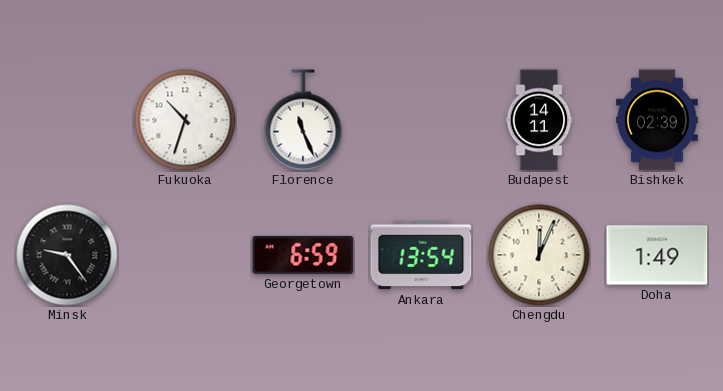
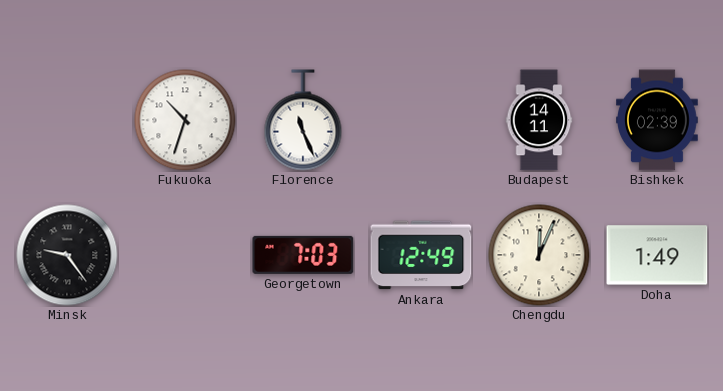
Georgetown: 6:59 -> 7:03
Ankara: 13:54 -> 12:49
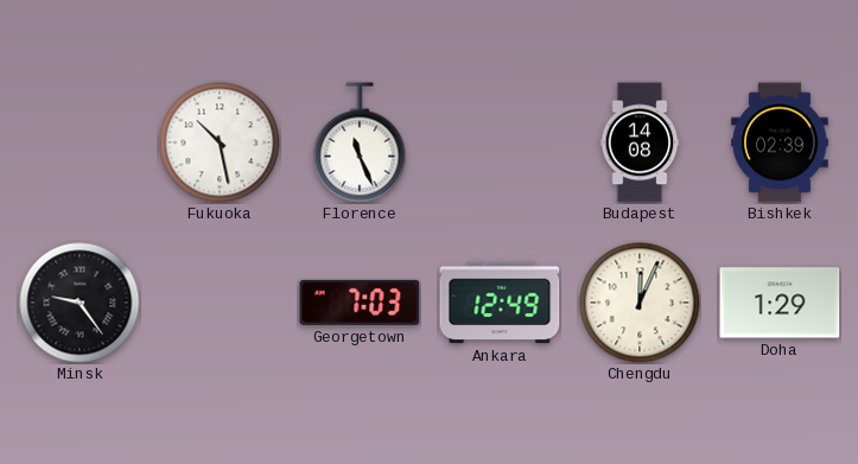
Fukuoka: 10:33 -> 10:28
Budapest: 14:11 -> 14:08
Doha: 1:49 -> 1:29
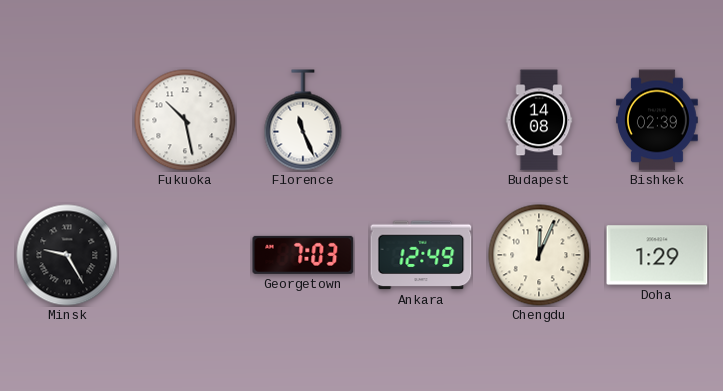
Minsk: 9:24 -> 9:25
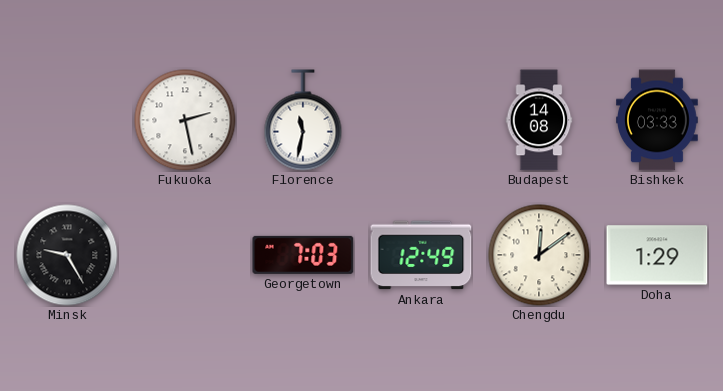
Fukuoka: 10:28 -> 2:28
Florence: 11:26 -> 11:32
Bishkek: 02:39 -> 03:33
Chengdu: 12:04 -> 12:09
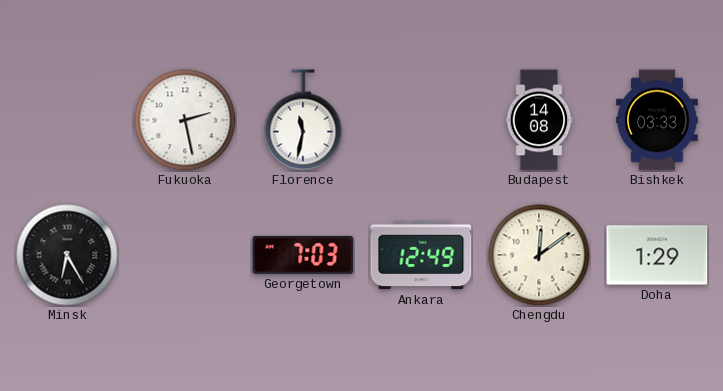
Minsk: 9:25 -> 6:25
